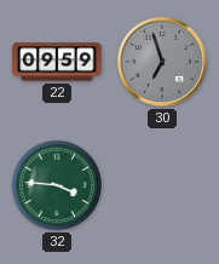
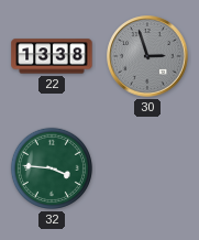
22: 09:59 -> 13:38
30: 6:57 -> 2:57
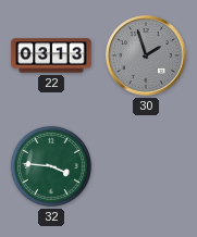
22: 13:38 -> 03:13
30: 2:57 -> 1:57
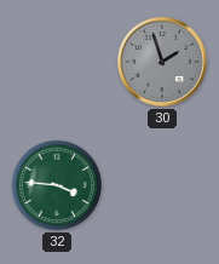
22: 03:13 -> none
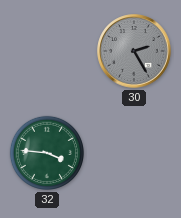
30: 1:57 -> 2:25
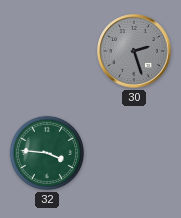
30: 2:25 -> 2:27
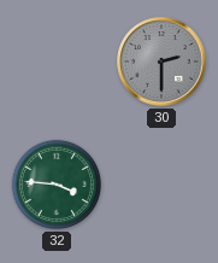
30: 2:27 -> 2:30
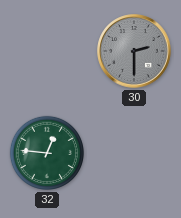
32: 3:46 -> 12:46
